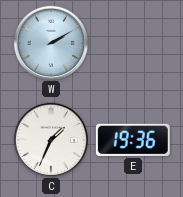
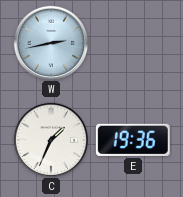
W: 2:10 -> 2:43
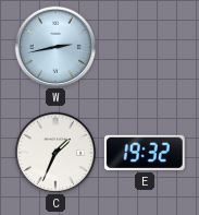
E: 19:36 -> 19:32
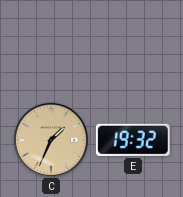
W: 2:43 -> none
C dial: white -> champagne
